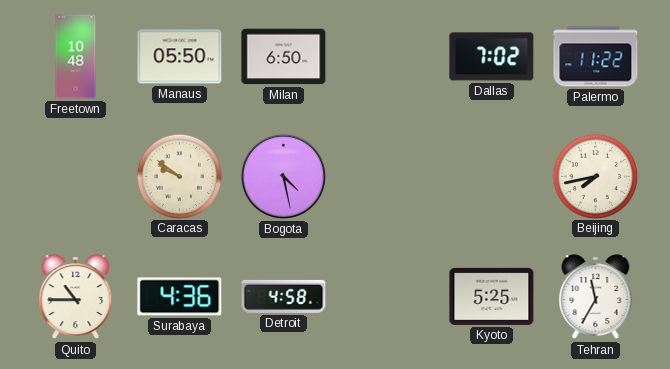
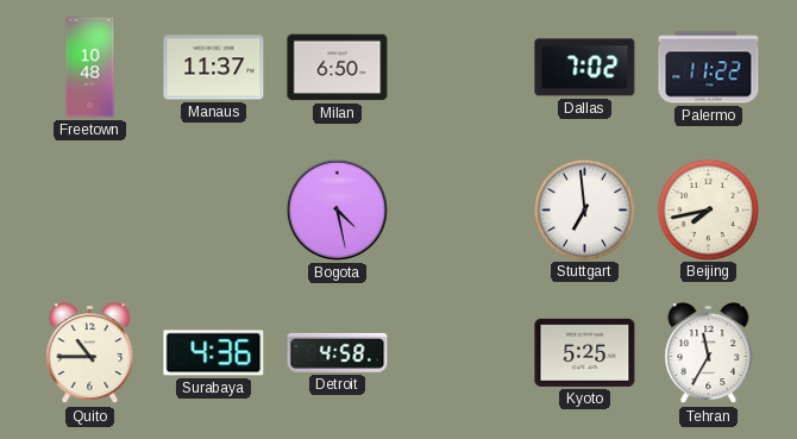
Manaus: 05:50 -> 11:37
Caracas: 9:51 -> none
Stuttgart: none -> 6:59
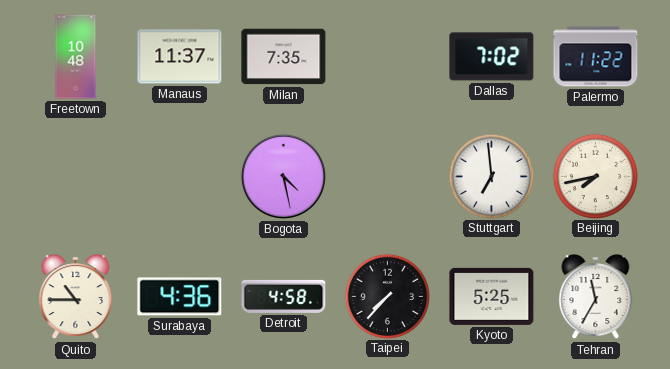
Milan: 6:50 -> 7:35
Taipei: none -> 7:37
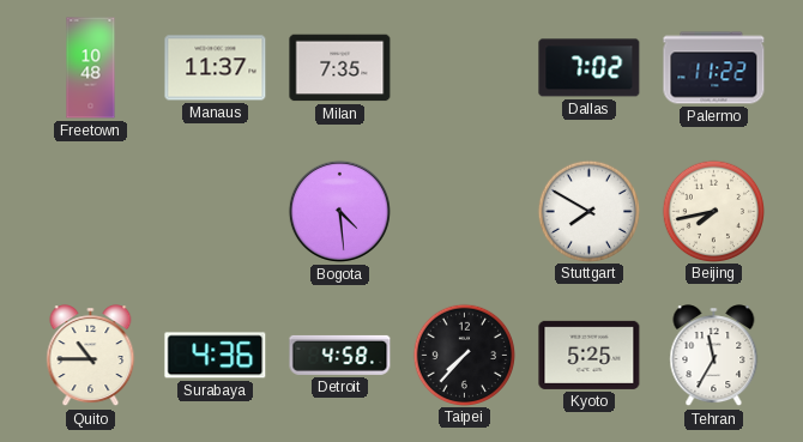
Bogota: 4:28 -> 4:29
Stuttgart: 6:59 -> 7:50
